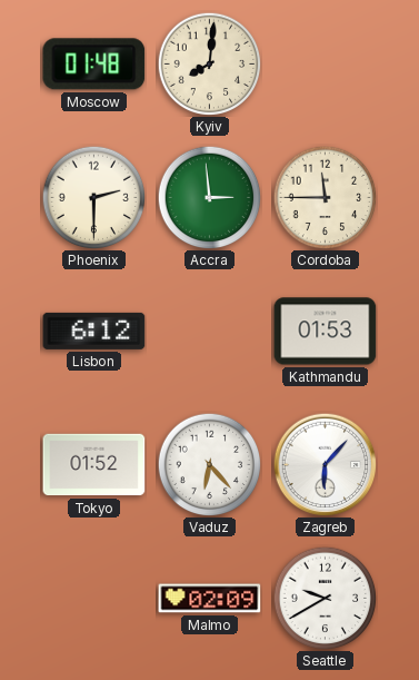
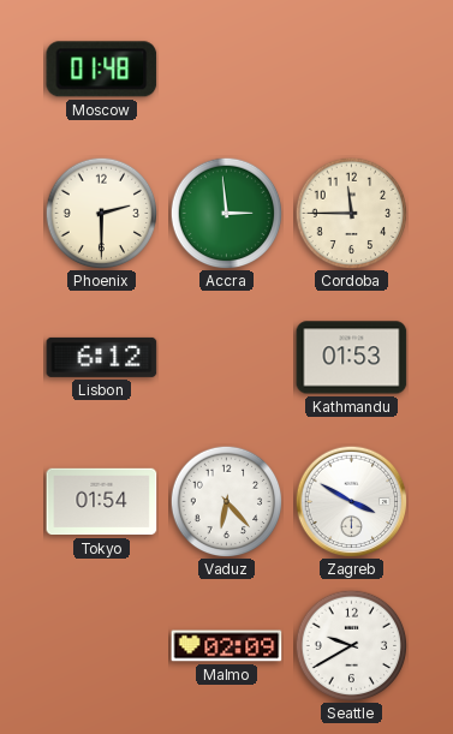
Kyiv: 8:01 -> none
Tokyo: 01:52 -> 01:54
Zagreb: 6:07 -> 3:50
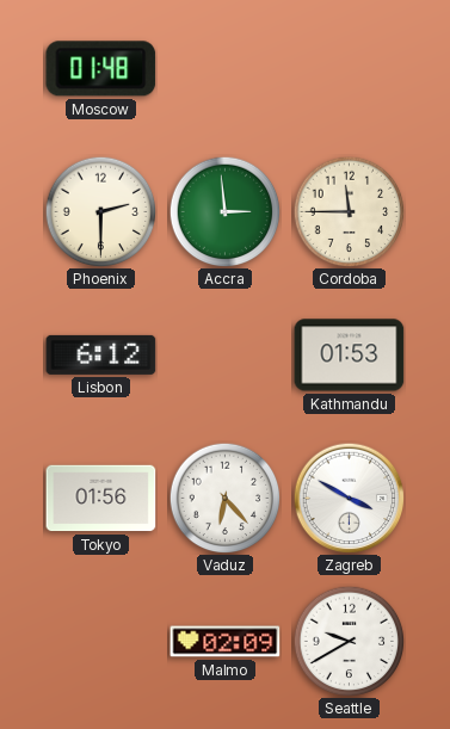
Tokyo: 01:54 -> 01:56
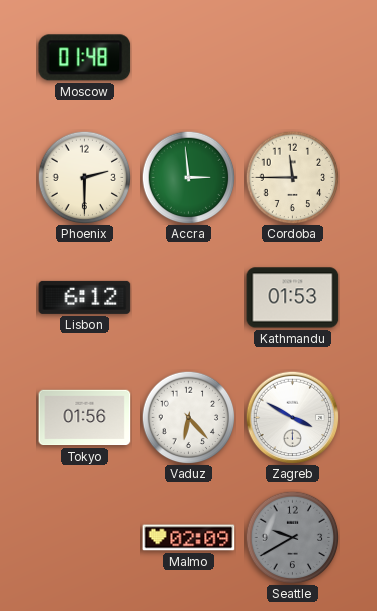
Seattle dial: white -> grey
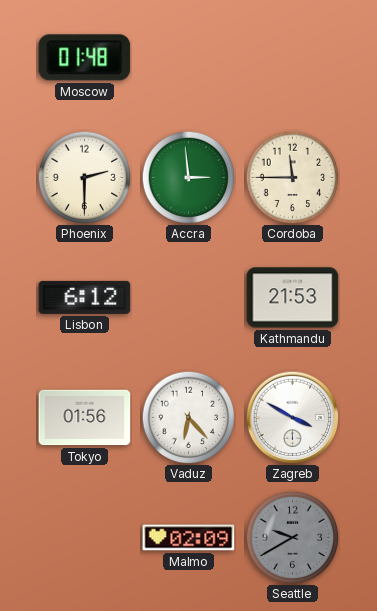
Kathmandu: 01:53 -> 21:53
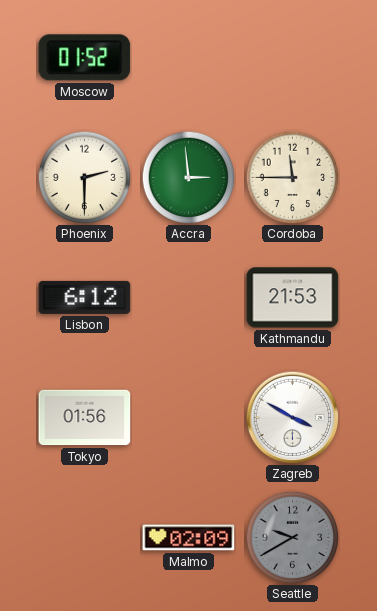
Moscow: 01:48 -> 01:52
Vaduz: 6:23 -> none
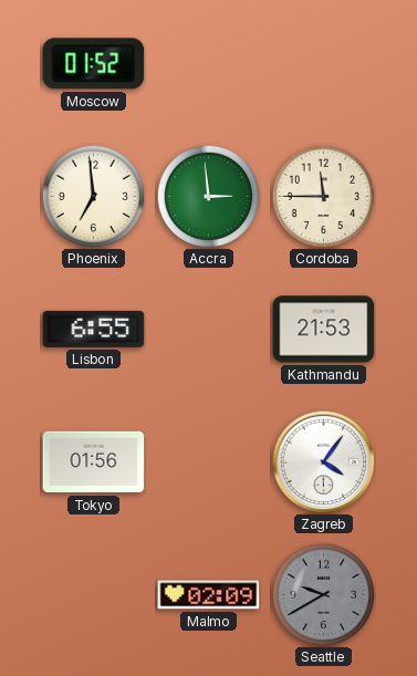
Phoenix: 2:30 -> 6:59
Lisbon: 6:12 -> 6:55
Zagreb: 3:50 -> 4:06
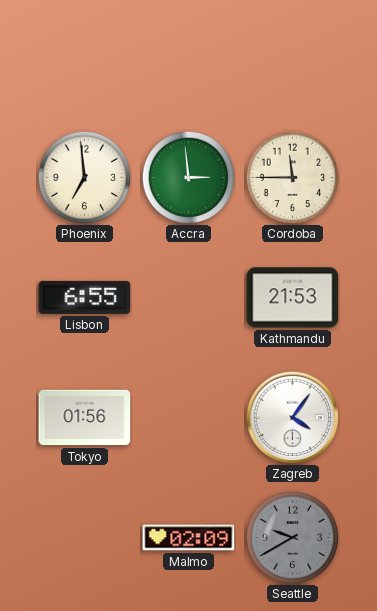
Moscow: 01:52 -> none
